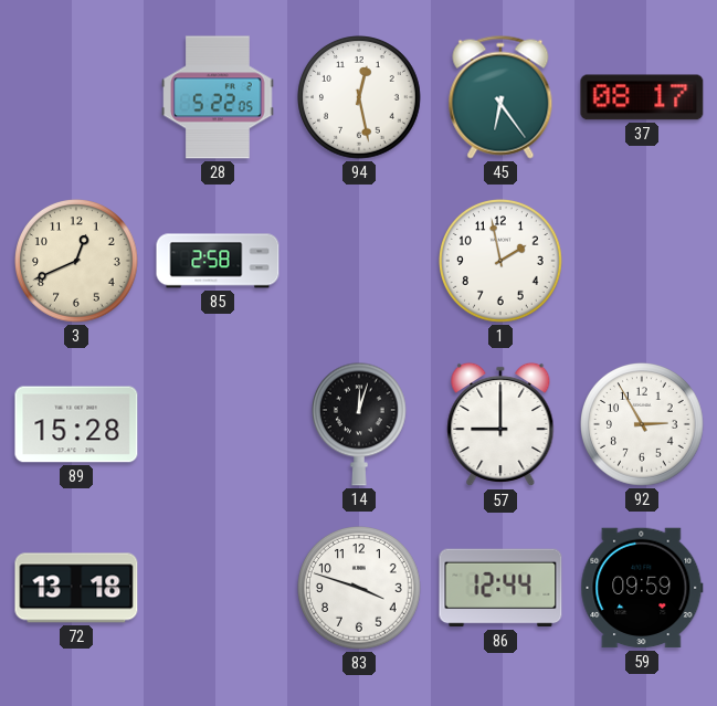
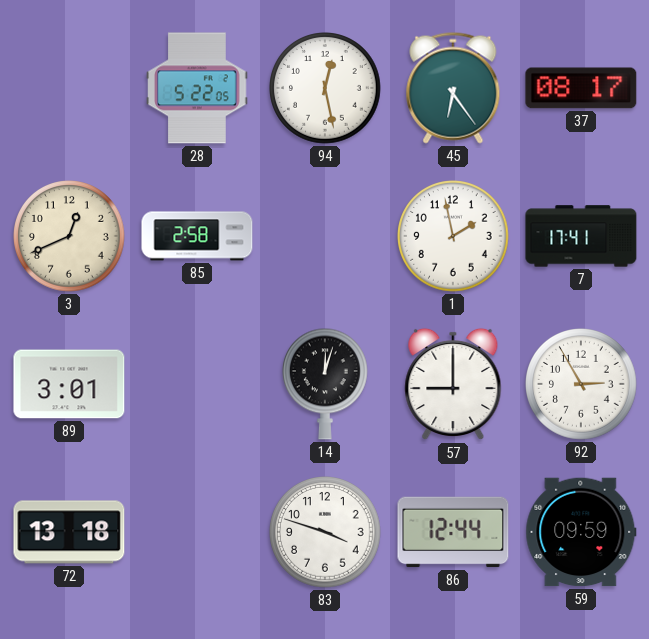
7: none -> 17:41
89: 15:28 -> 3:01
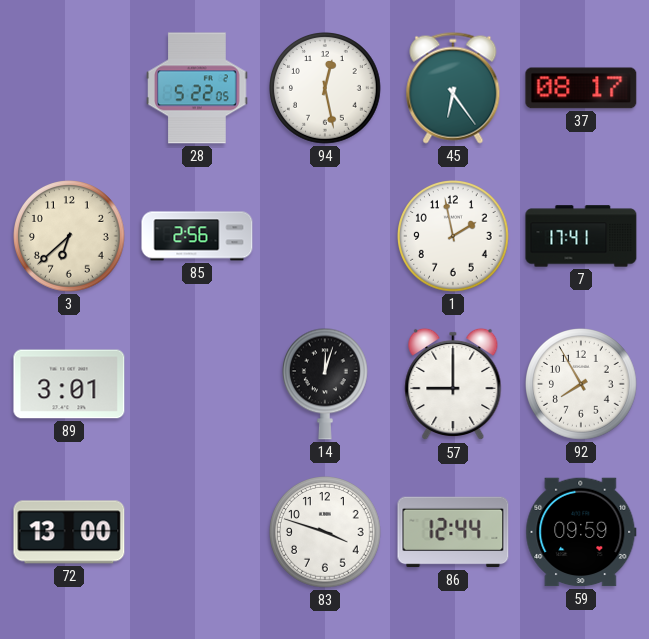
3: 12:41 -> 6:38
85: 2:58 -> 2:56
92: 2:55 -> 7:55
72: 13:18 -> 13:00
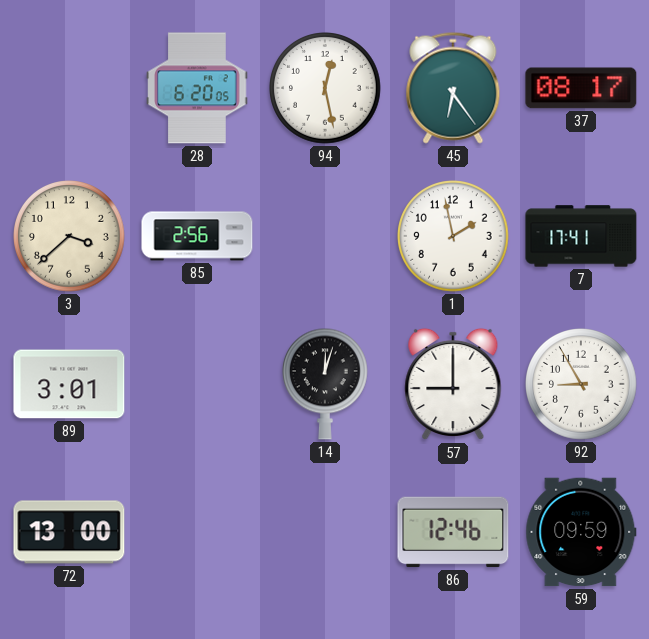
28: 5:22 -> 6:20
3: 6:38 -> 3:38
92: 7:55 -> 8:55
83: 3:48 -> none
86: 12:44 -> 12:46
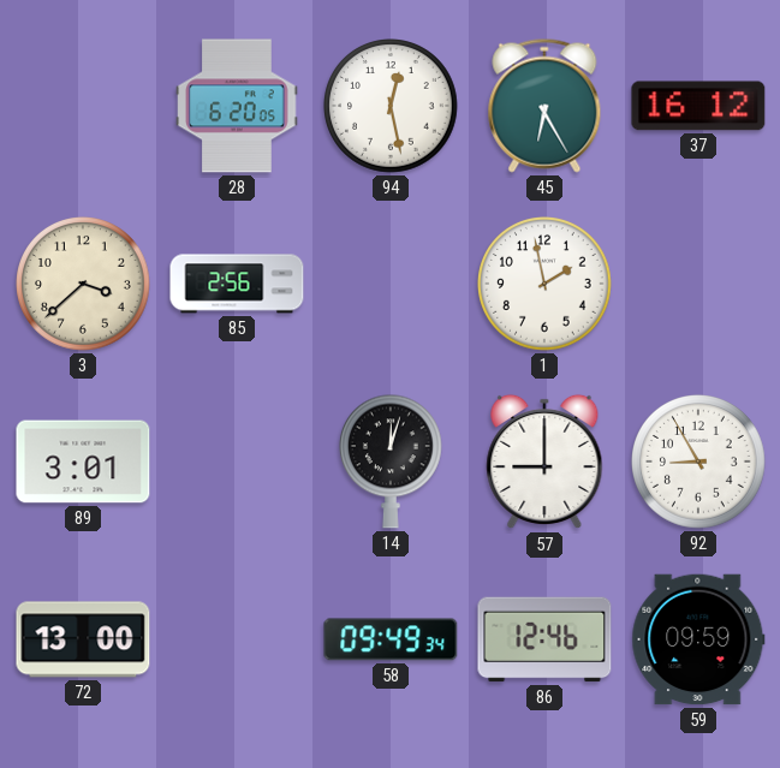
45: 6:24 -> 6:25
37: 08:17 -> 16:12
7: 17:41 -> none
58: none -> 09:49
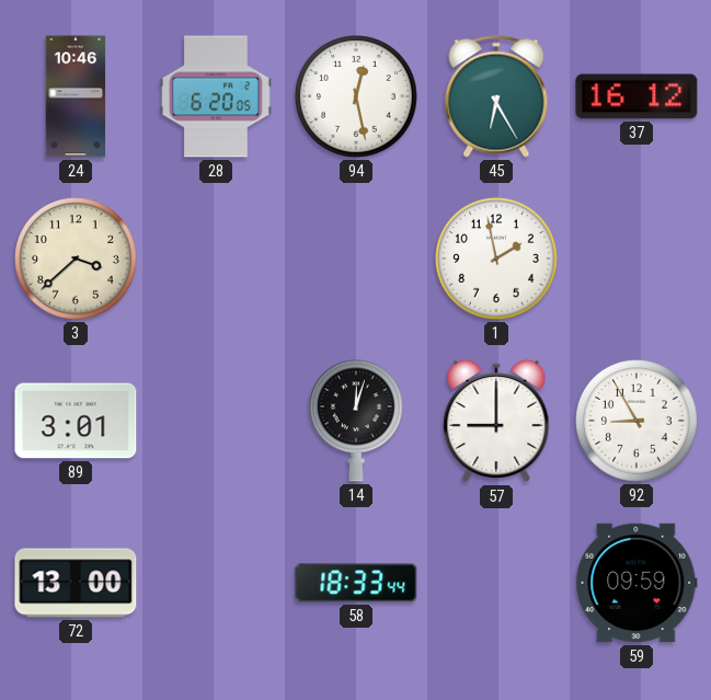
24: none -> 10:46
85: 2:56 -> none
58: 09:49 -> 18:33
86: 12:46 -> none
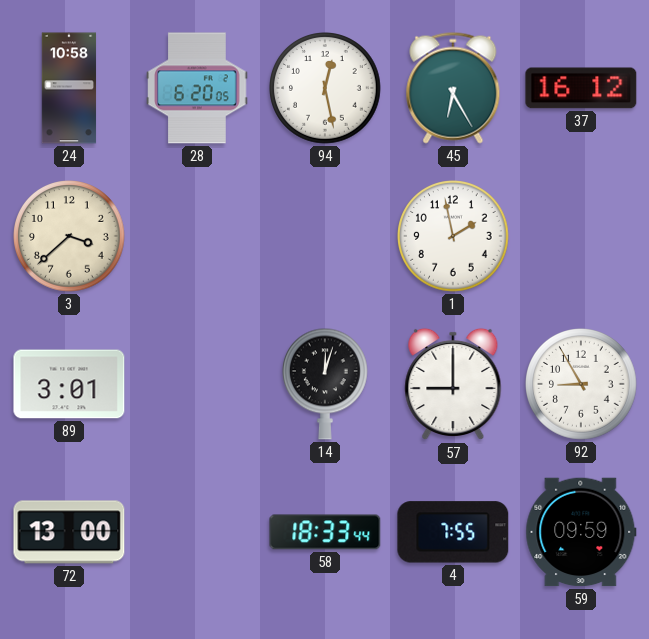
24: 10:46 -> 10:58
4: none -> 7:55
